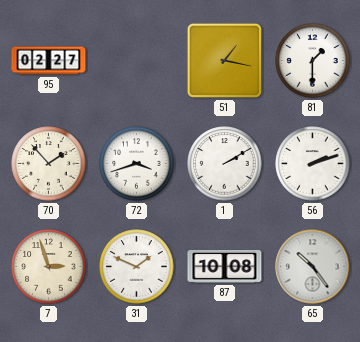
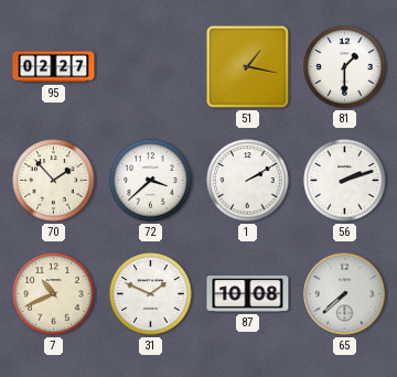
72: 3:42 -> 3:38
7: 2:57 -> 10:41
65: 10:24 -> 7:38
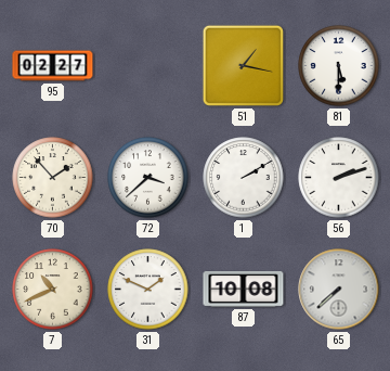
81: 1:30 -> 5:30
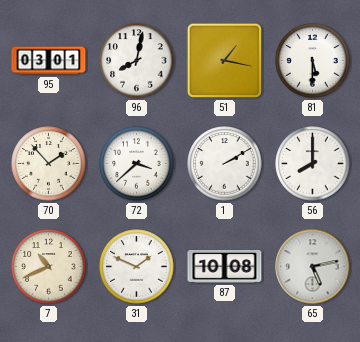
95: 02:27 -> 03:01
96: none -> 8:02
56: 2:12 -> 8:00
65: 7:38 -> 5:13
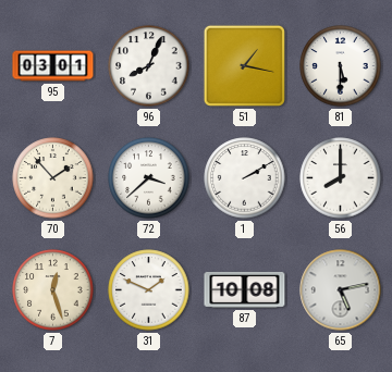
96: 8:02 -> 8:04
7: 10:41 -> 12:27
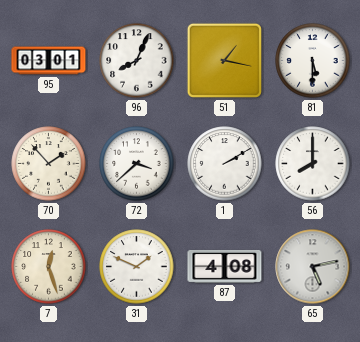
87: 10:08 -> 4:08
